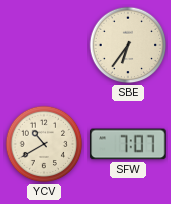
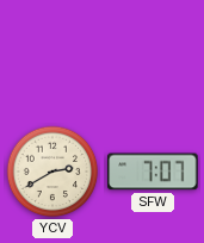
SBE: 6:36 -> none
YCV: 10:40 -> 2:40
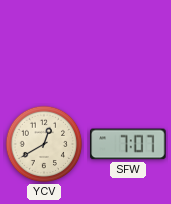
YCV: 2:40 -> 12:40
